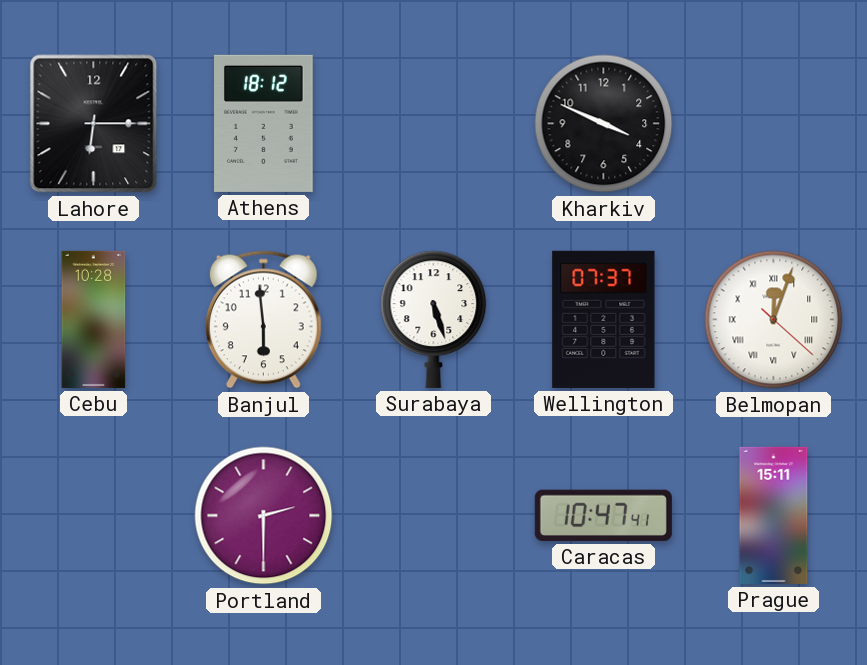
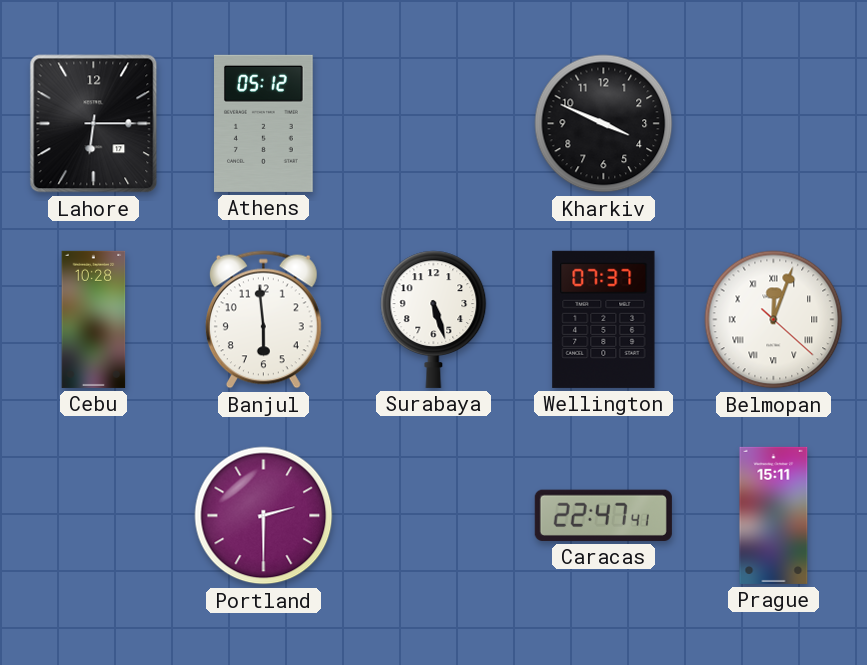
Athens: 18:12 -> 05:12
Caracas: 10:47 -> 22:47
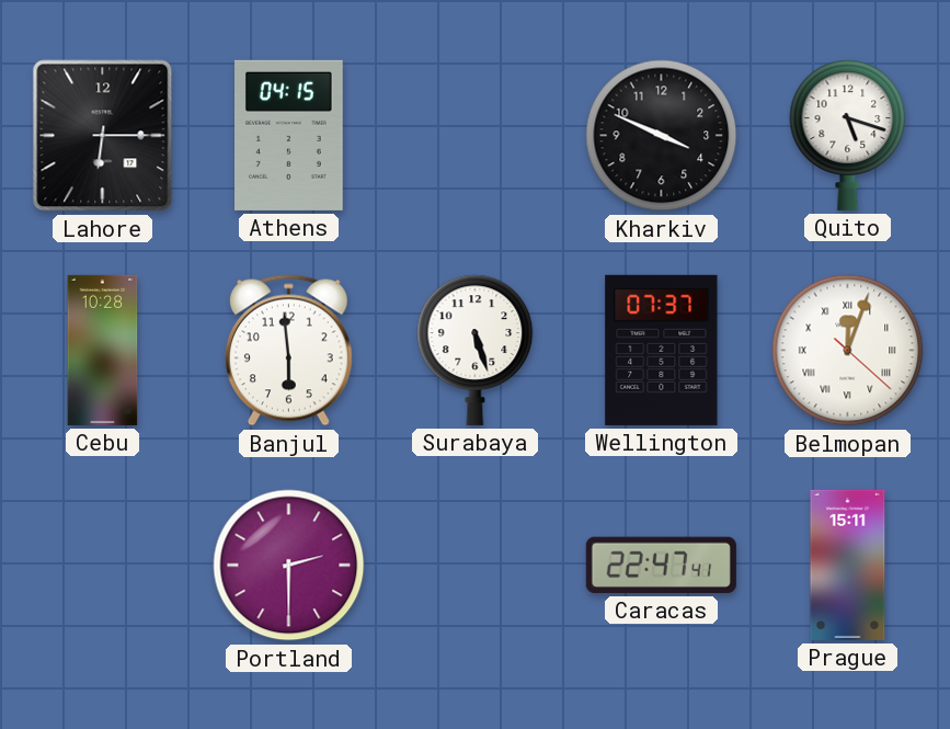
Athens: 05:12 -> 04:15
Quito: none -> 5:18
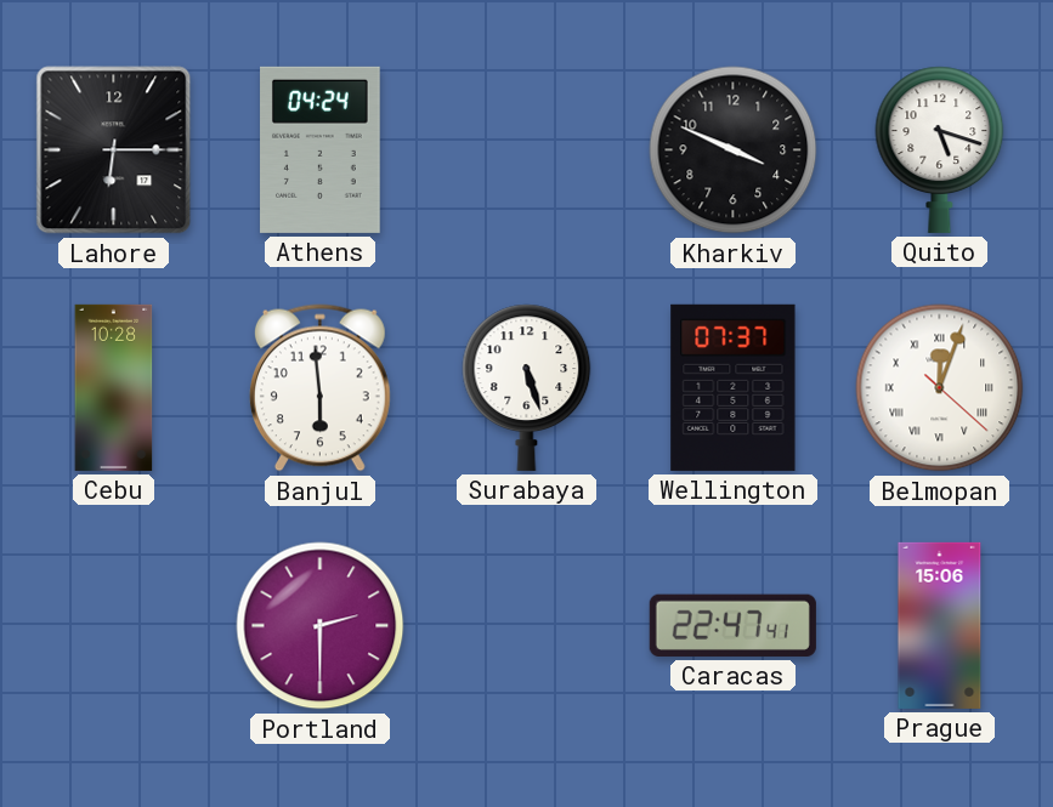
Athens: 04:15 -> 04:24
Prague: 15:11 -> 15:06
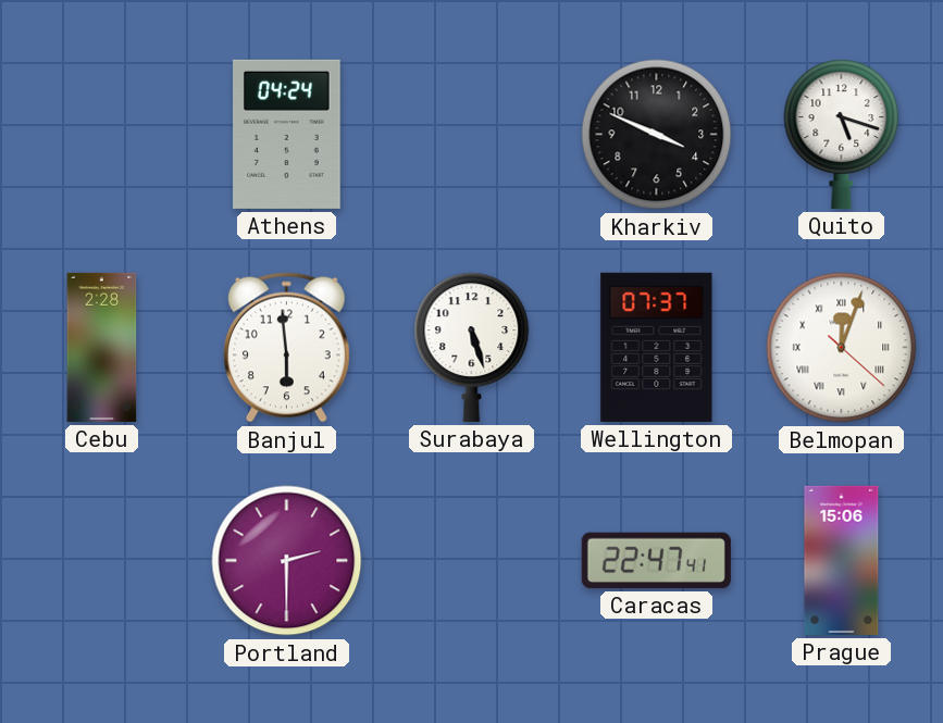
Lahore: 6:15 -> none
Cebu: 10:28 -> 2:28
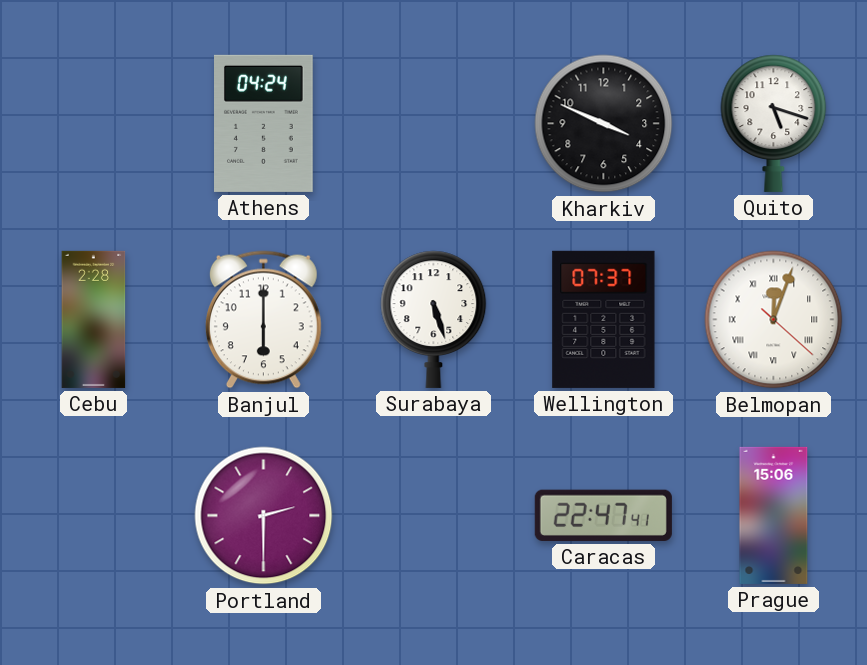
Banjul: 5:59 -> 6:00
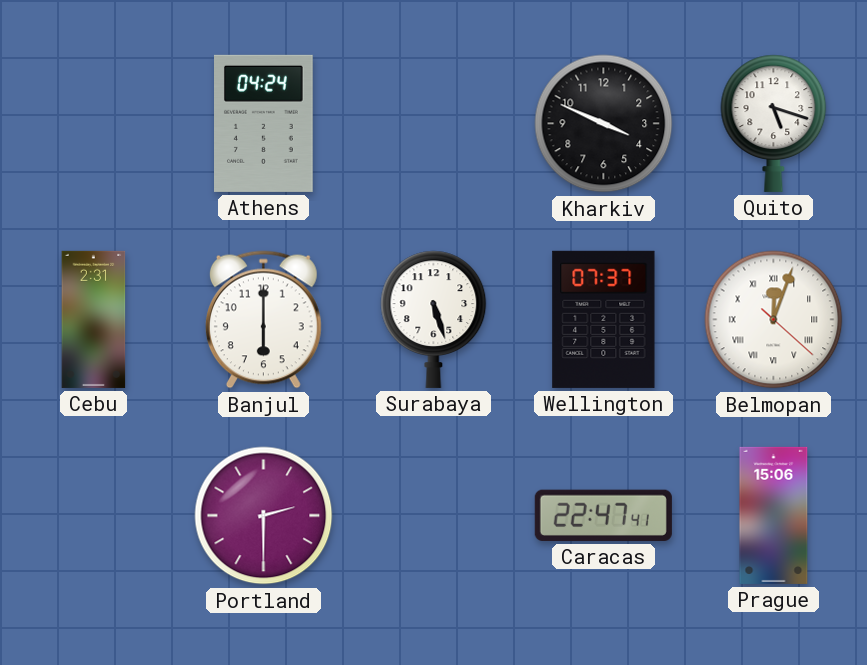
Cebu: 2:28 -> 2:31
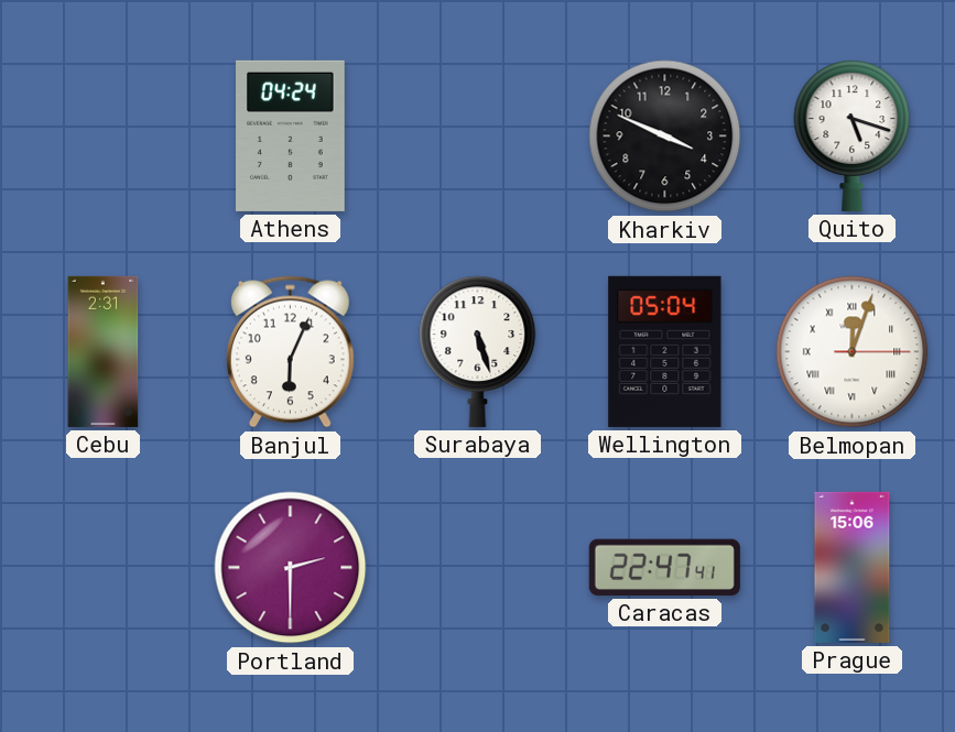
Banjul: 6:00 -> 6:04
Wellington: 07:37 -> 05:04
Belmopan: 12:03:22 -> 12:03:15
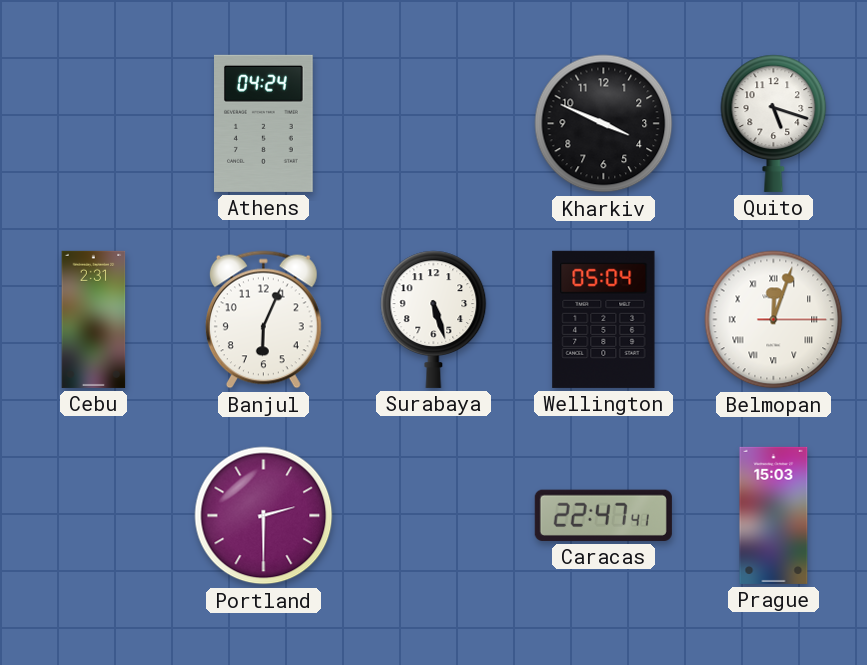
Prague: 15:06 -> 15:03
